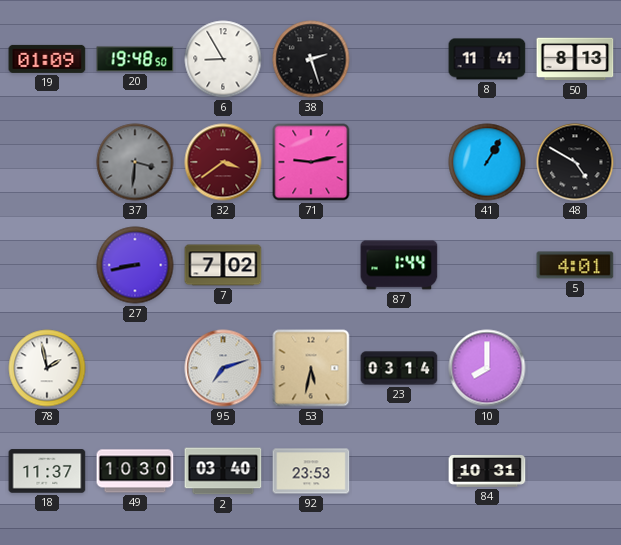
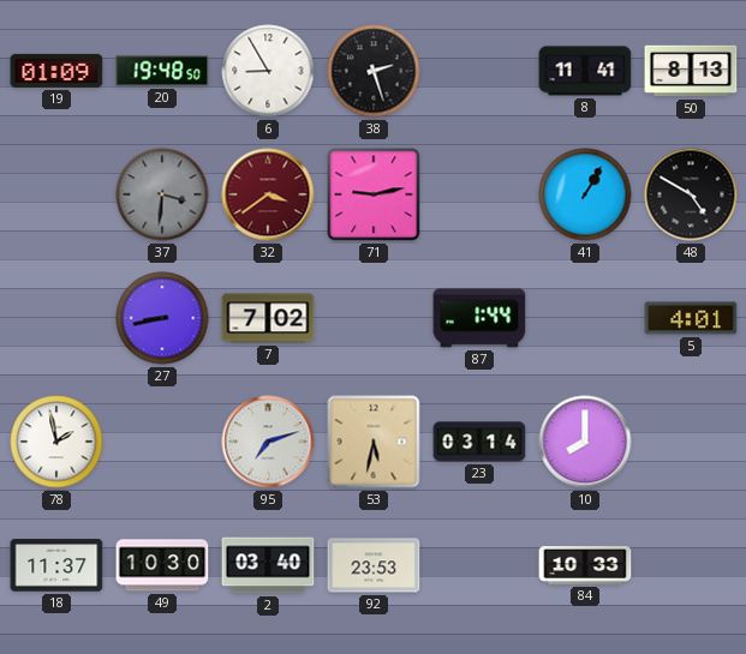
84: 10:31 -> 10:33
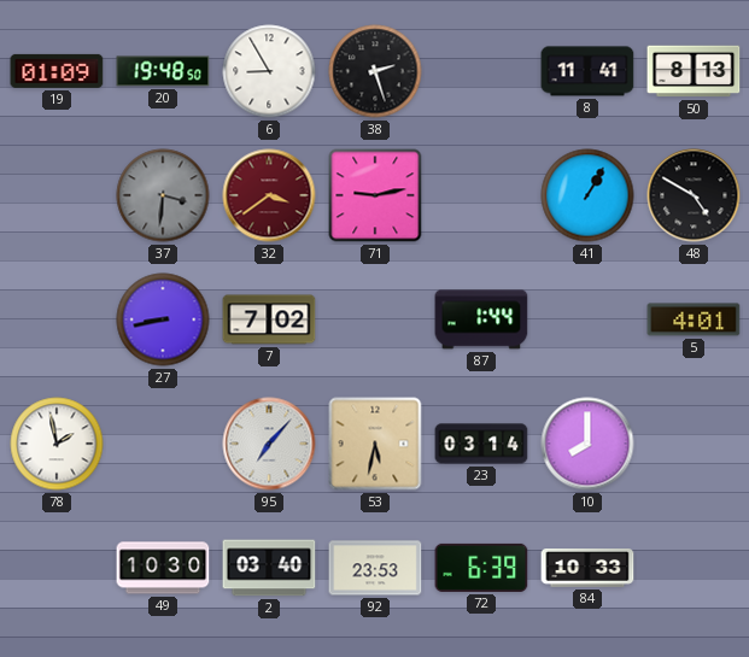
95: 7:12 -> 7:07
18: 11:37 -> none
72: none -> 6:39
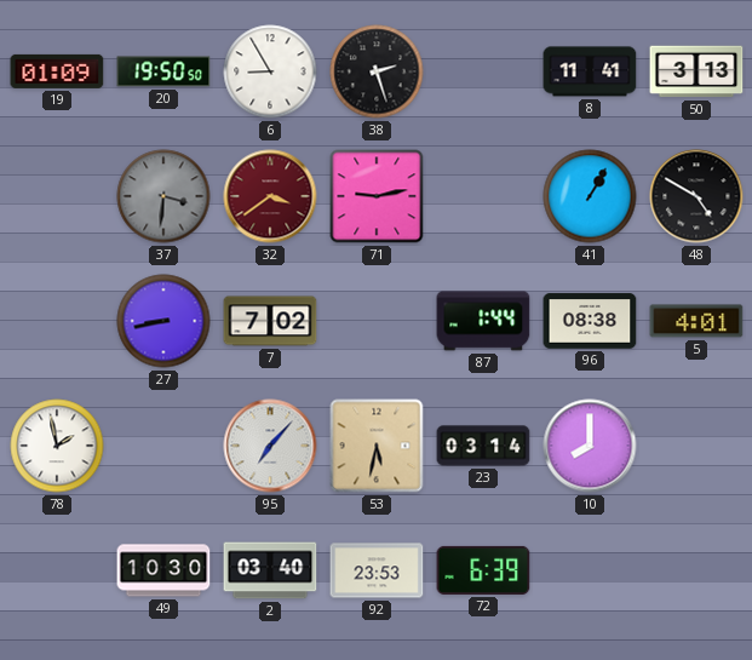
20: 19:48 -> 19:50
50: 8:13 -> 3:13
96: none -> 08:38
84: 10:33 -> none
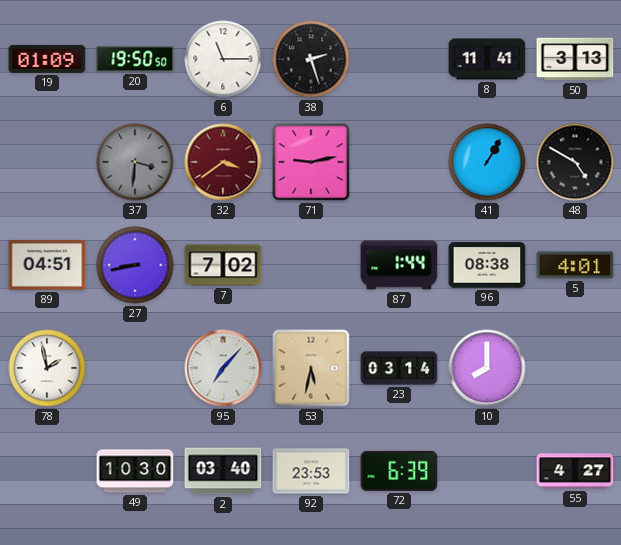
6: 8:55 -> 11:15
89: none -> 04:51
55: none -> 4:27
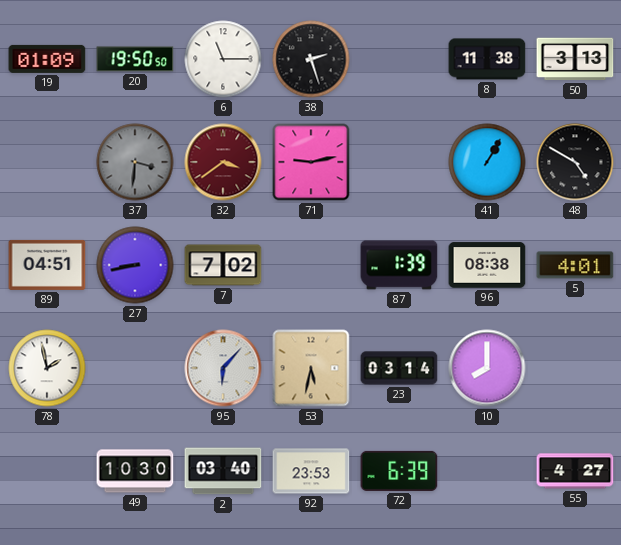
8: 11:41 -> 11:38
87: 1:44 -> 1:39
95: 7:07 -> 6:07
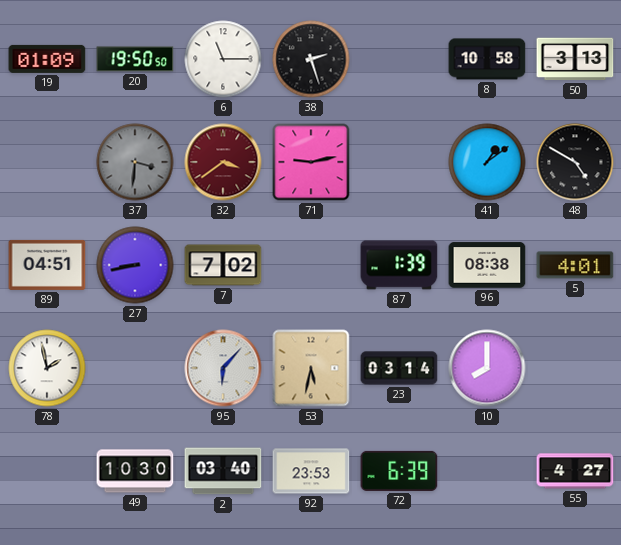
8: 11:38 -> 10:58
41: 1:05 -> 1:09
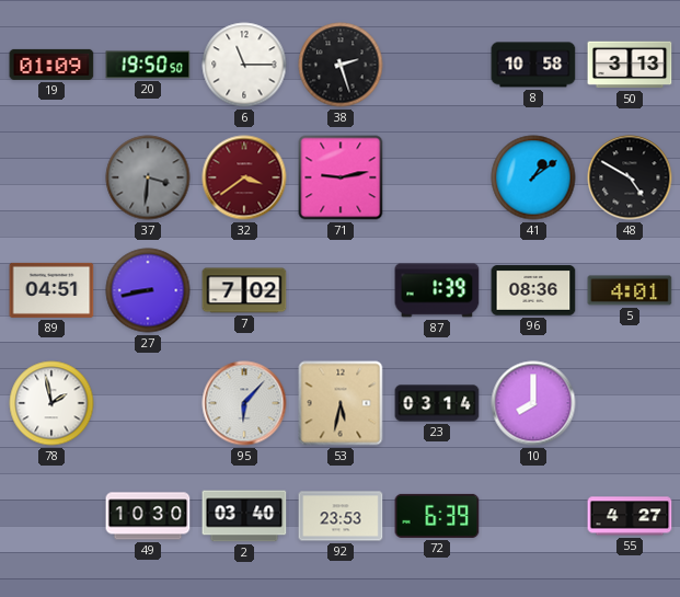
96: 08:38 -> 08:36
